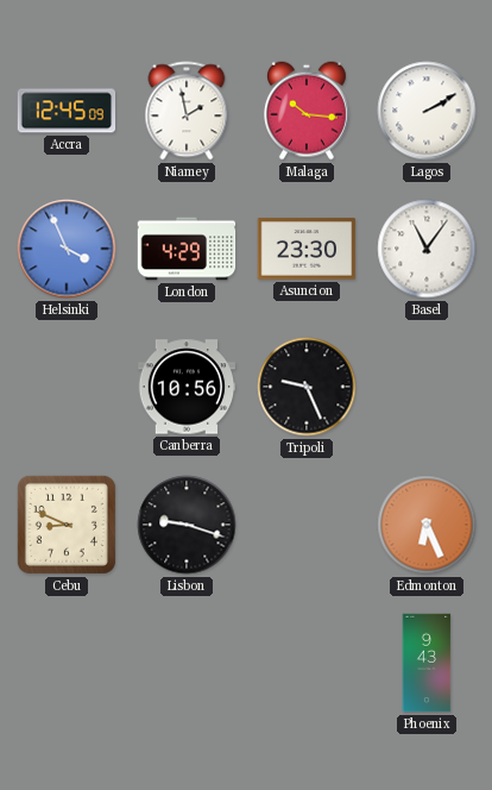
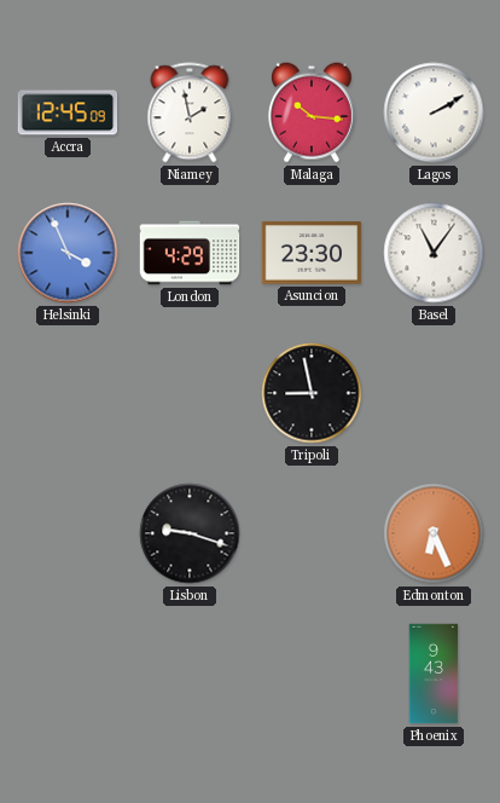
Canberra: 10:56 -> none
Tripoli: 9:26 -> 8:58
Cebu: 8:49 -> none
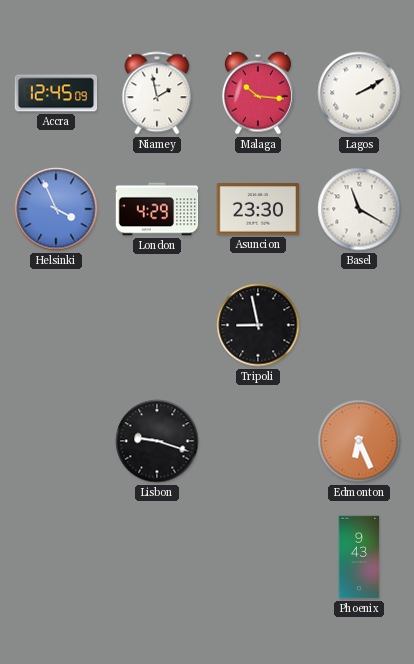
Basel: 11:06 -> 11:20
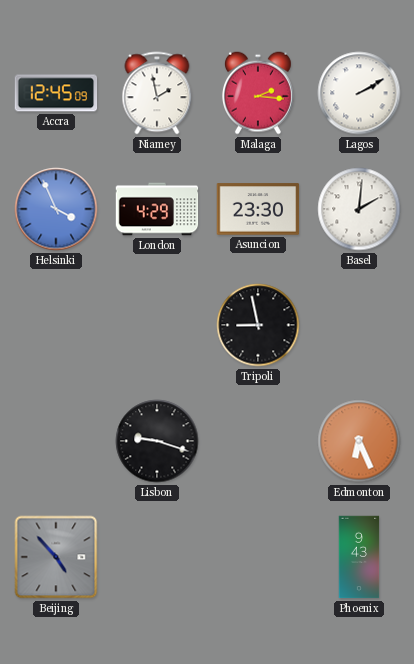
Malaga: 10:16 -> 2:16
Basel: 11:20 -> 2:01
Beijing: none -> 4:53
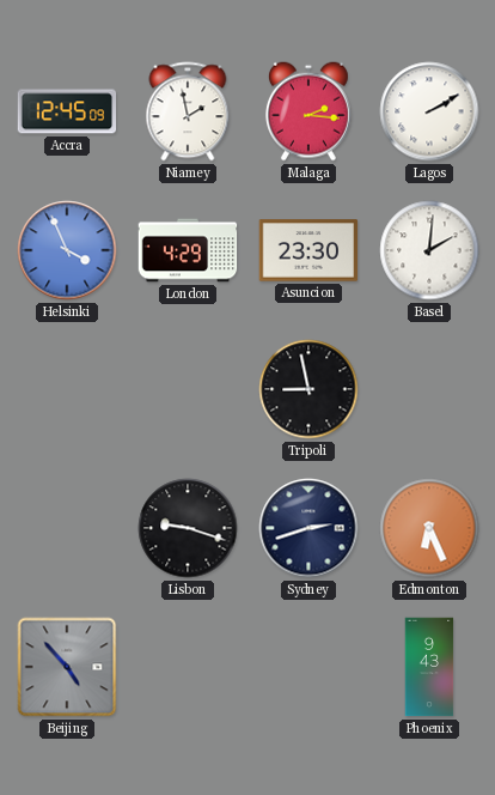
Sydney: none -> 2:42
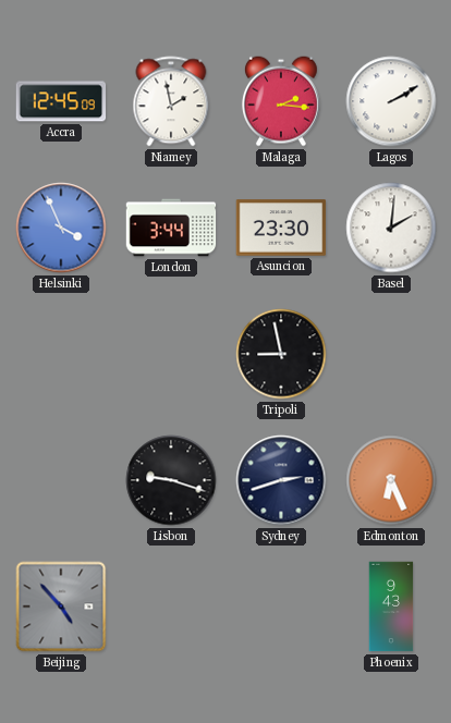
London: 4:29 -> 3:44
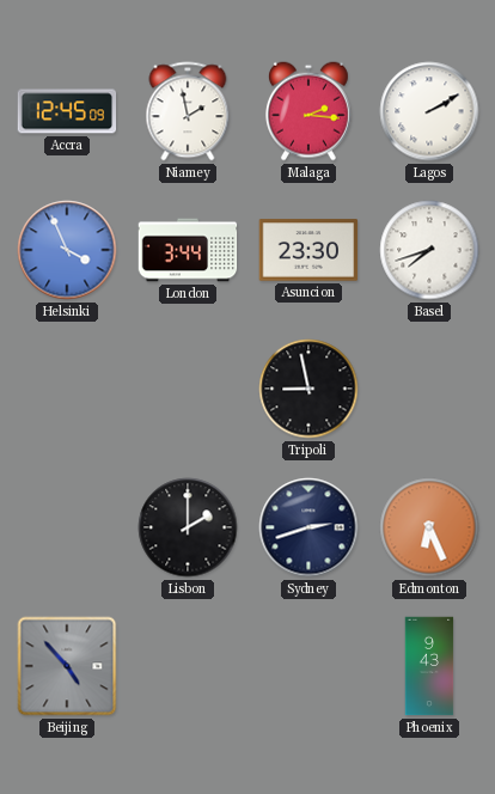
Basel: 2:01 -> 7:42
Lisbon: 9:18 -> 2:00
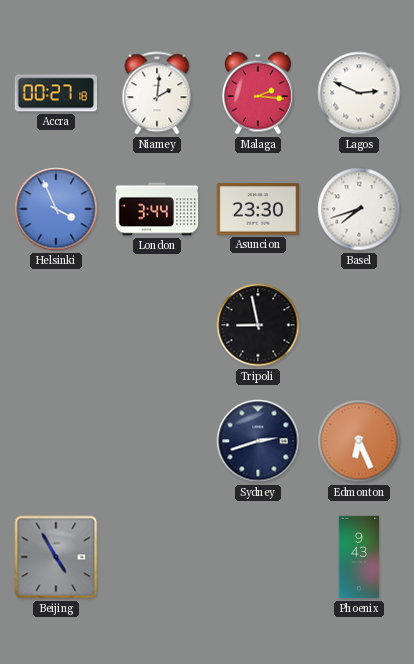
Accra: 12:45 -> 00:27
Niamey: 1:58 -> 2:01
Lagos: 2:10 -> 2:49
Lisbon: 2:00 -> none
Beijing: 4:53 -> 4:55
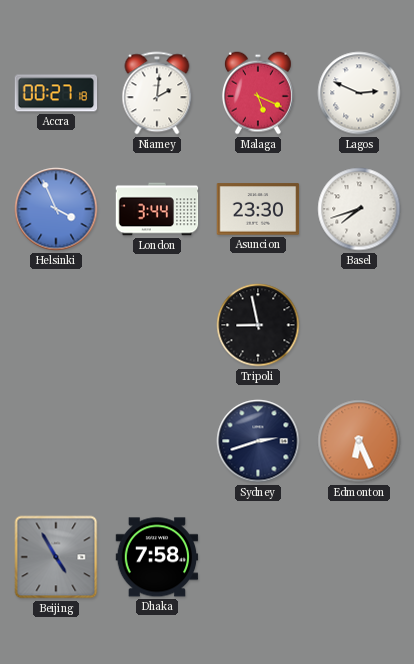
Malaga: 2:16 -> 5:19
Dhaka: none -> 7:58
Phoenix: 9:43 -> none
